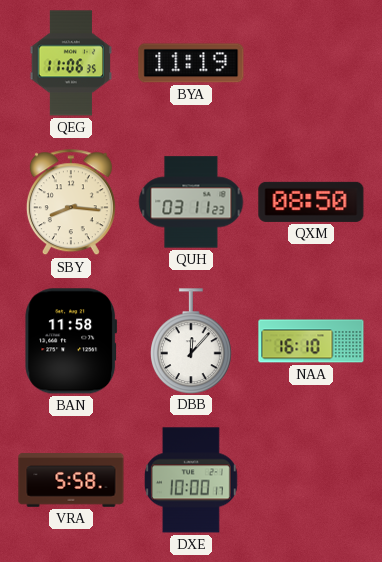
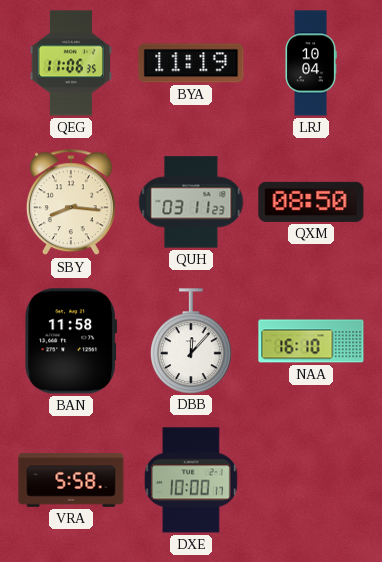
LRJ: none -> 10:04
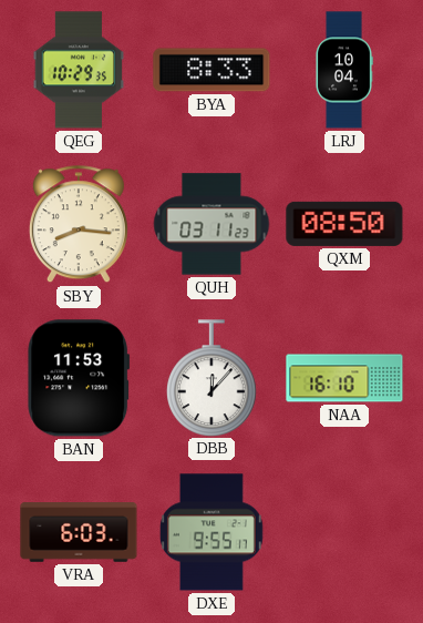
QEG: 11:06 -> 10:29
BYA: 11:19 -> 8:33
BAN: 11:58 -> 11:53
VRA: 5:58 -> 6:03
DXE: 10:00 -> 9:55
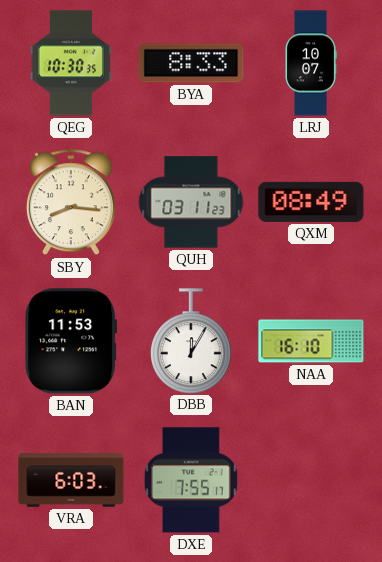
QEG: 10:29 -> 10:30
LRJ: 10:04 -> 10:07
QXM: 08:50 -> 08:49
DBB: 12:07 -> 12:05
DXE: 9:55 -> 7:55
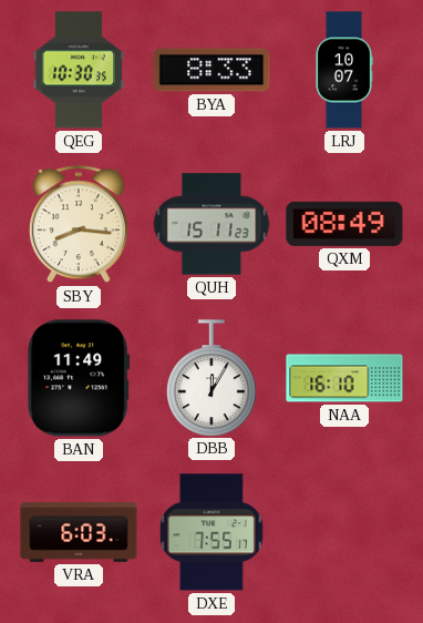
QUH: 03:11 -> 15:11
BAN: 11:53 -> 11:49
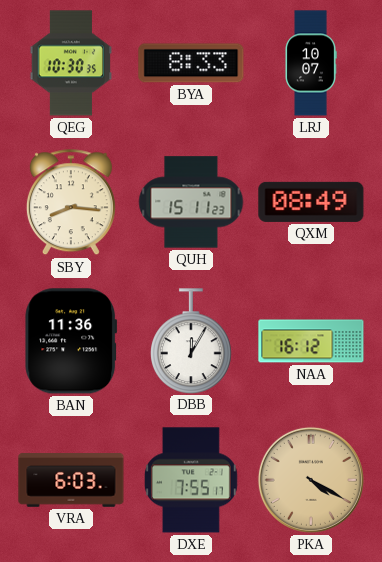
BAN: 11:49 -> 11:36
NAA: 16:10 -> 16:12
PKA: none -> 4:20
